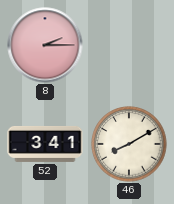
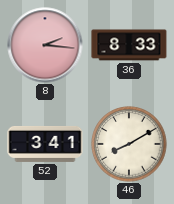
8: 2:15 -> 2:16
36: none -> 8:33
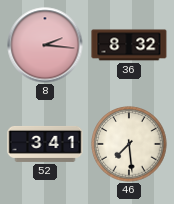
36: 8:33 -> 8:32
46: 8:10 -> 7:29
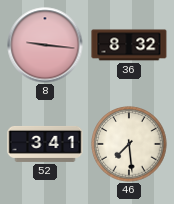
8: 2:16 -> 9:16
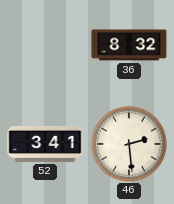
8: 9:16 -> none
46: 7:29 -> 2:29
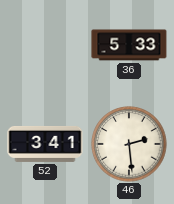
36: 8:32 -> 5:33
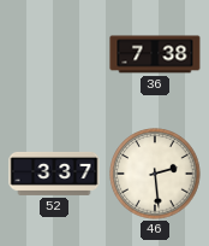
36: 5:33 -> 7:38
52: 3:41 -> 3:37
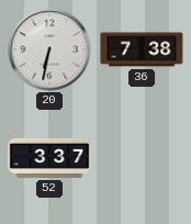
20: none -> 6:32
46: 2:29 -> none
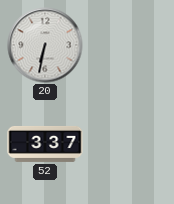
36: 7:38 -> none
